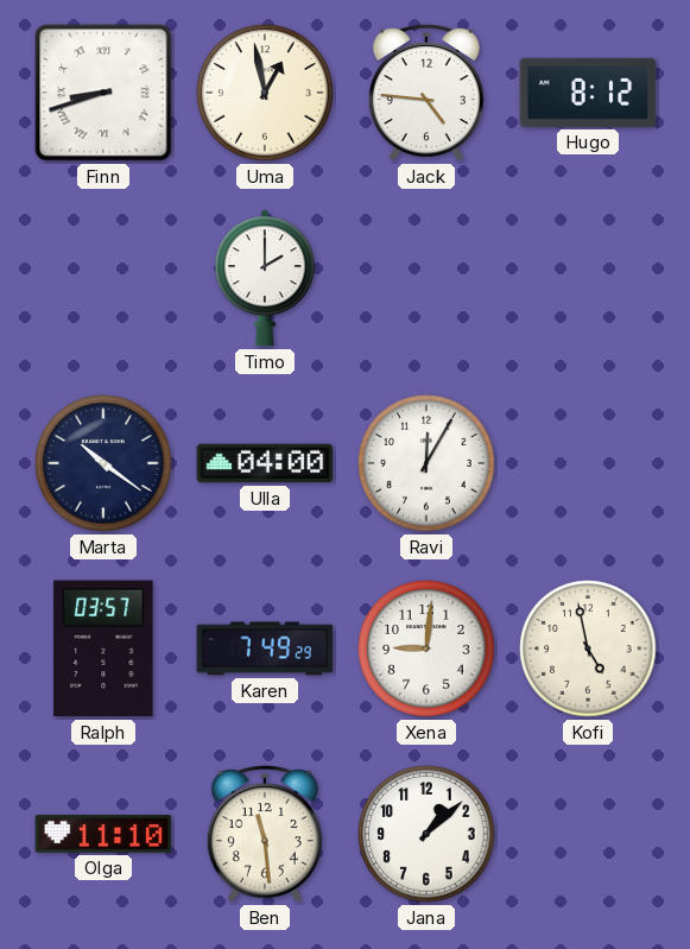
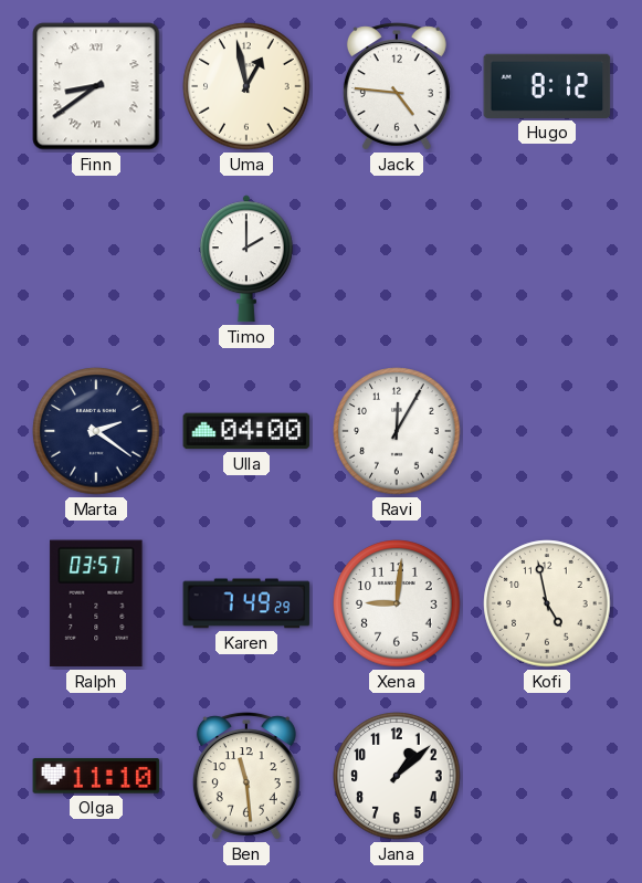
Finn: 8:42 -> 8:39
Marta: 10:21 -> 2:21
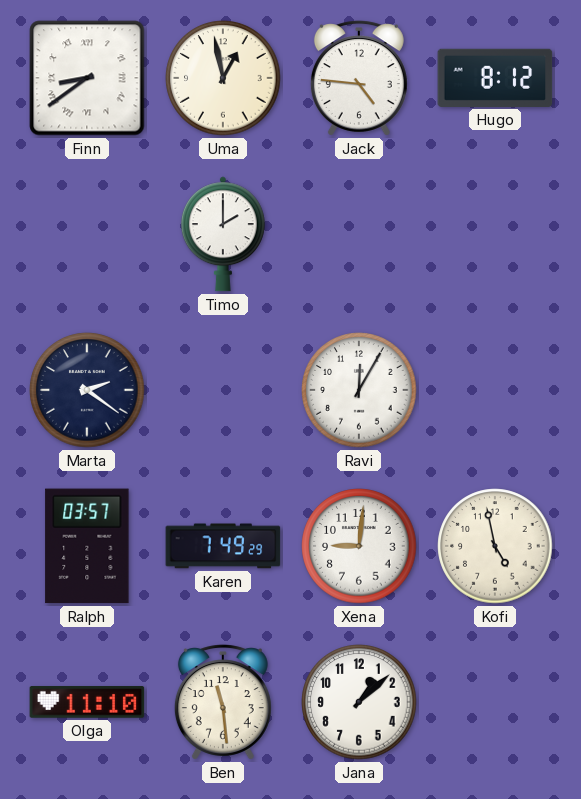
Ulla: 04:00 -> none
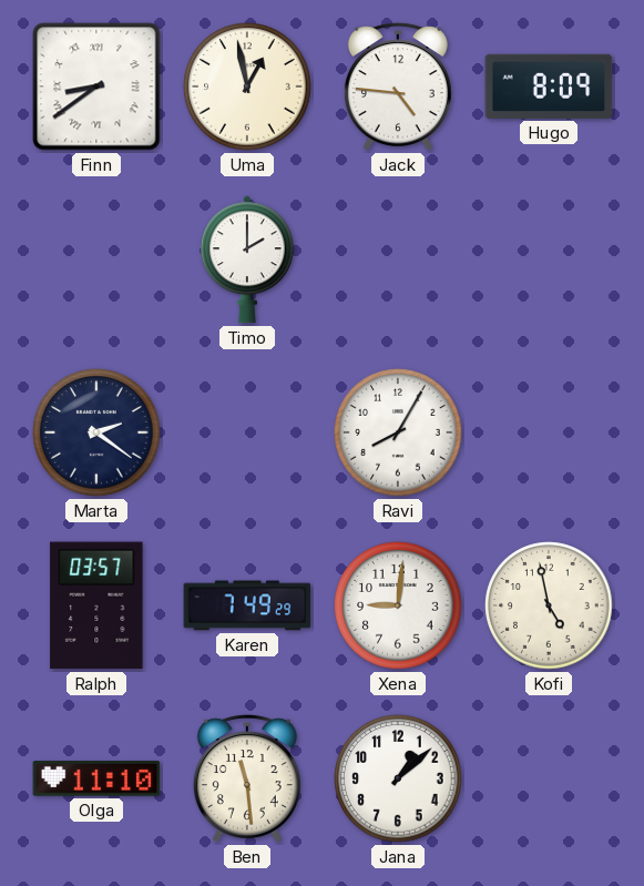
Hugo: 8:12 -> 8:09
Ravi: 12:05 -> 8:05
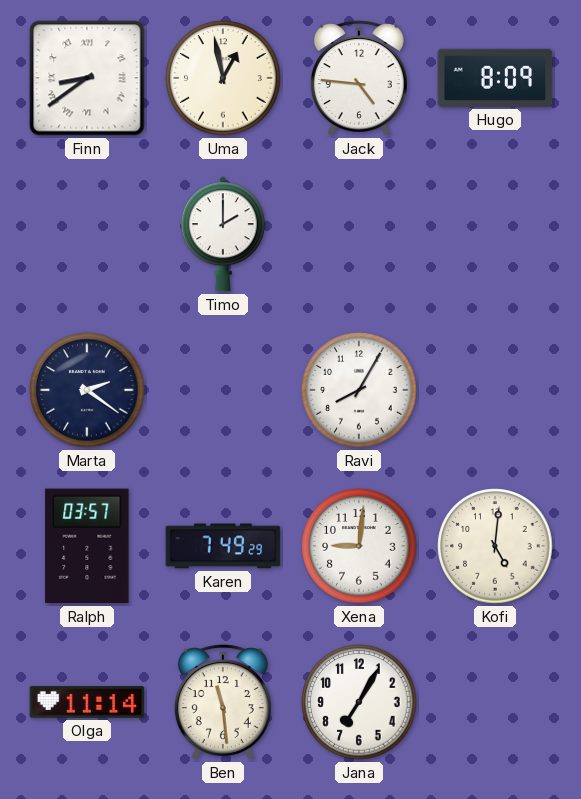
Kofi: 4:58 -> 5:01
Olga: 11:10 -> 11:14
Jana: 1:08 -> 7:05
